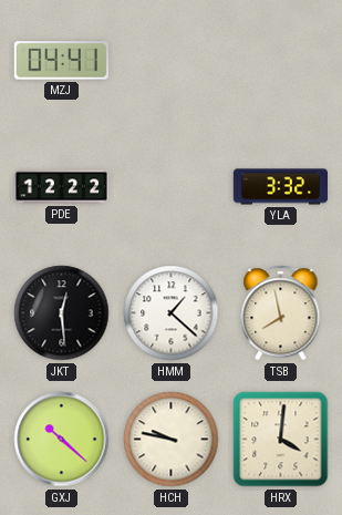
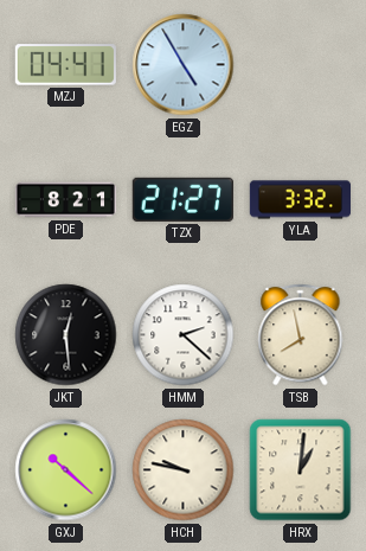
EGZ: none -> 4:55
PDE: 12:22 -> 8:21
TZX: none -> 21:27
HMM: 1:22 -> 2:22
HRX: 4:01 -> 1:01
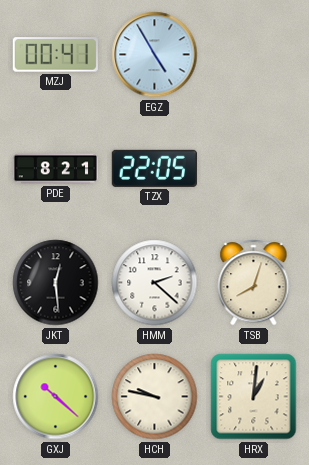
MZJ: 04:41 -> 00:41
TZX: 21:27 -> 22:05
YLA: 3:32 -> none
TSB: 7:58 -> 8:03
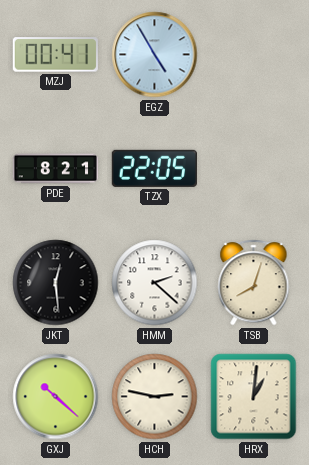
HCH: 9:47 -> 2:47
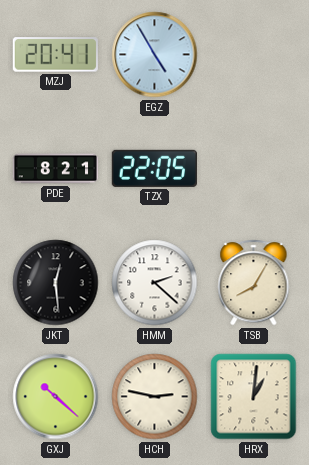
MZJ: 00:41 -> 20:41
TSB: 8:03 -> 8:05
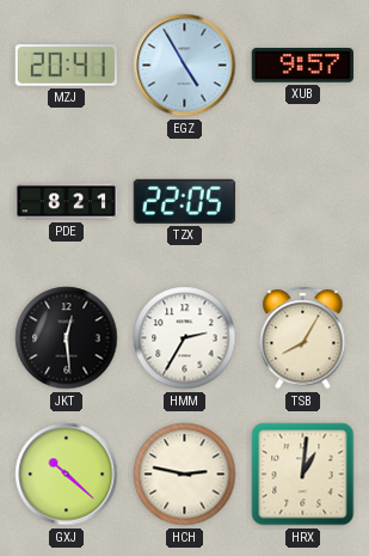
XUB: none -> 9:57
HMM: 2:22 -> 2:35
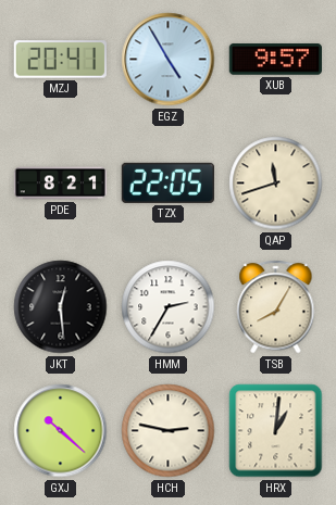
QAP: none -> 11:42
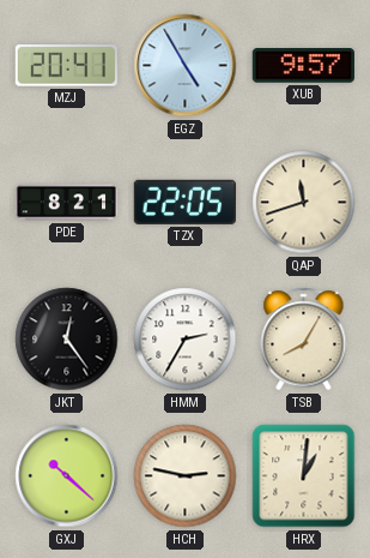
JKT: 12:29 -> 12:24
